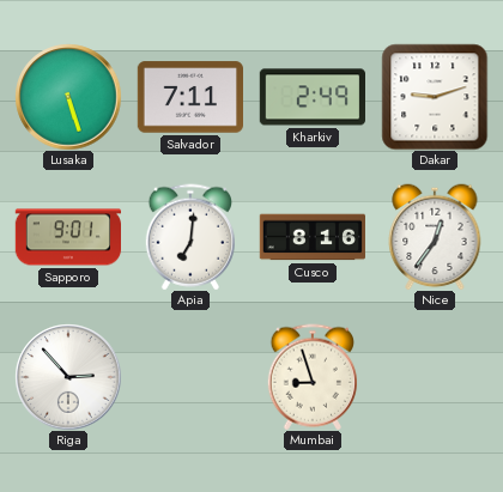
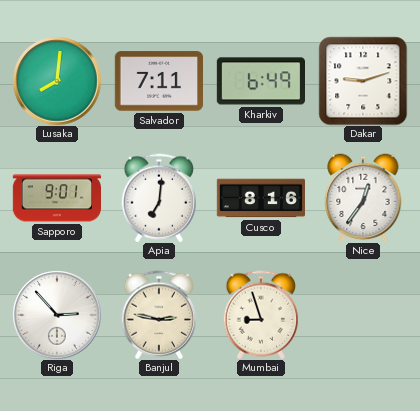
Lusaka: 5:27 -> 8:01
Kharkiv: 2:49 -> 6:49
Banjul: none -> 2:47
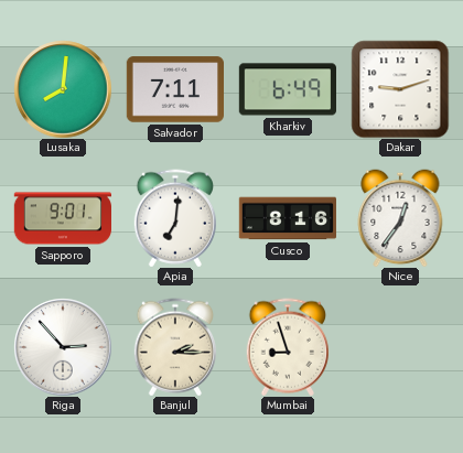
Banjul: 2:47 -> 2:15
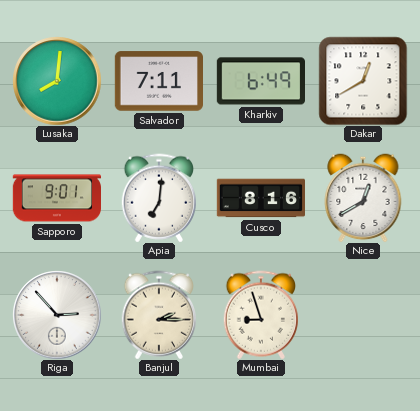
Dakar: 9:12 -> 12:40
Nice: 12:36 -> 12:40
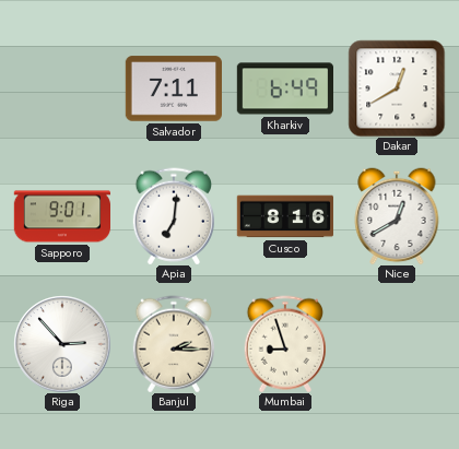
Lusaka: 8:01 -> none
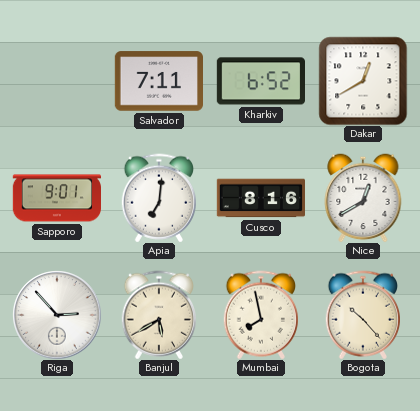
Kharkiv: 6:49 -> 6:52
Banjul: 2:15 -> 5:40
Mumbai: 8:57 -> 7:58
Bogota: none -> 10:23
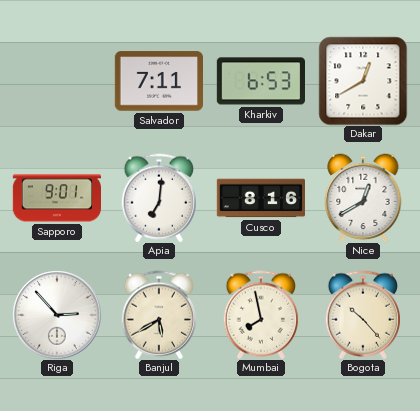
Kharkiv: 6:52 -> 6:53
